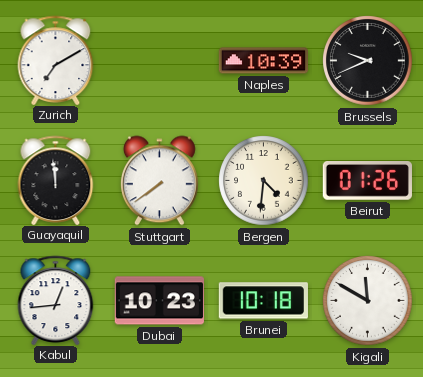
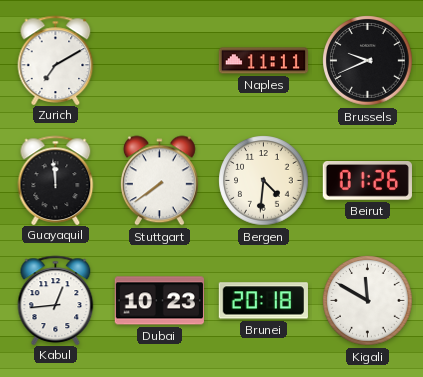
Naples: 10:39 -> 11:11
Brunei: 10:18 -> 20:18
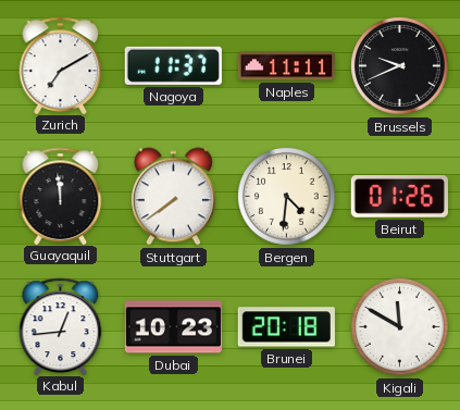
Nagoya: none -> 11:37
